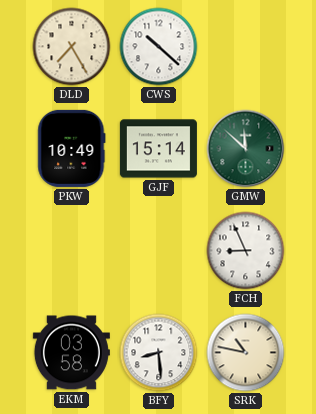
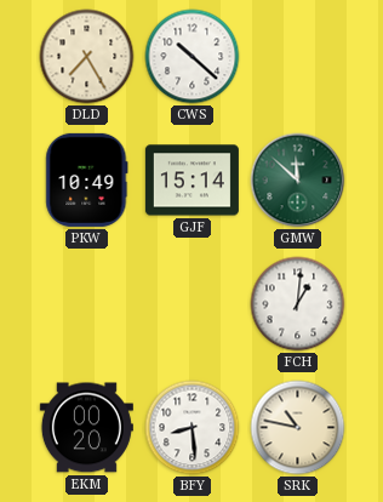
FCH: 8:56 -> 1:01
EKM: 03:58 -> 00:20
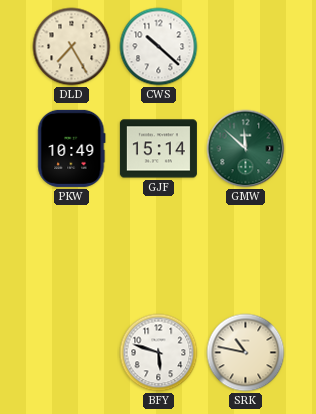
FCH: 1:01 -> none
EKM: 00:20 -> none
BFY: 8:29 -> 5:48
